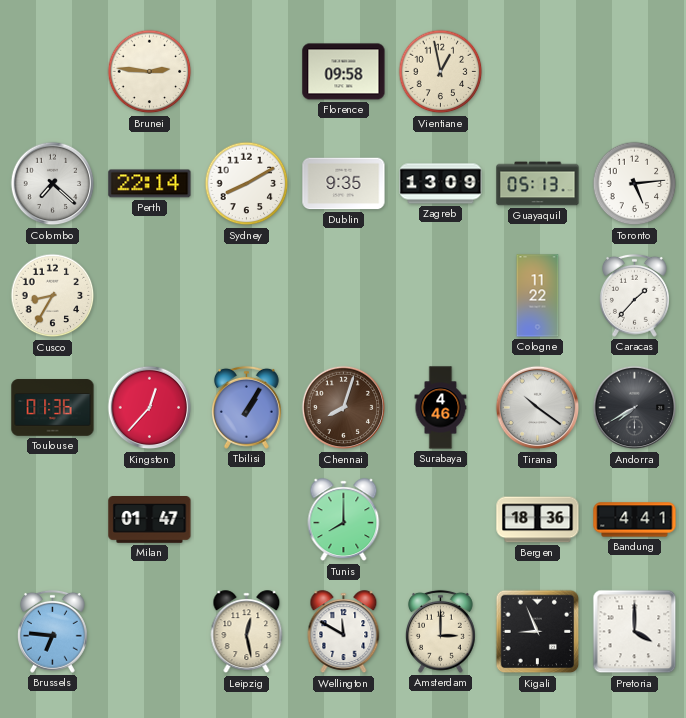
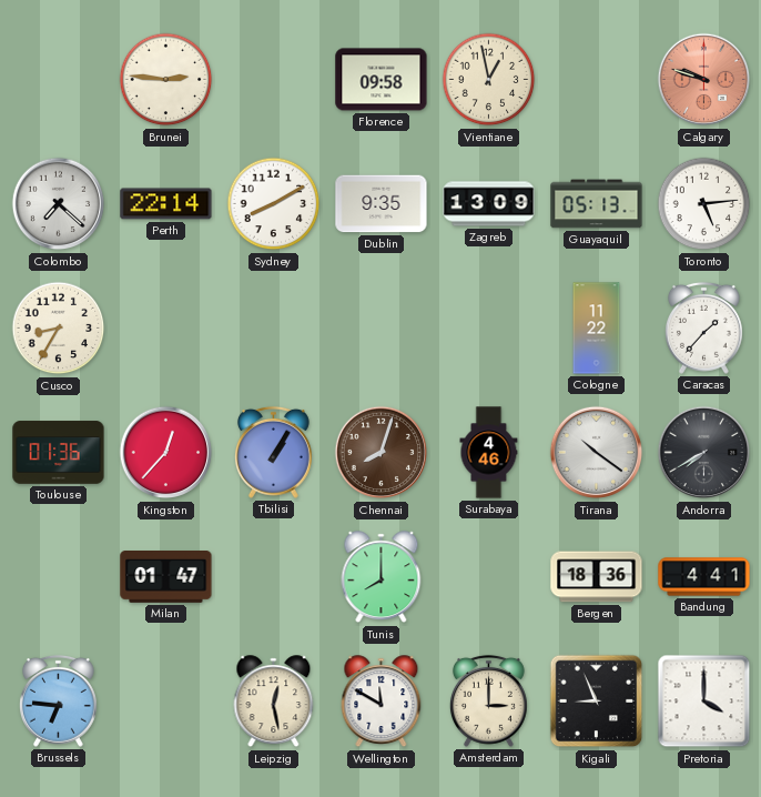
Calgary: none -> 9:48
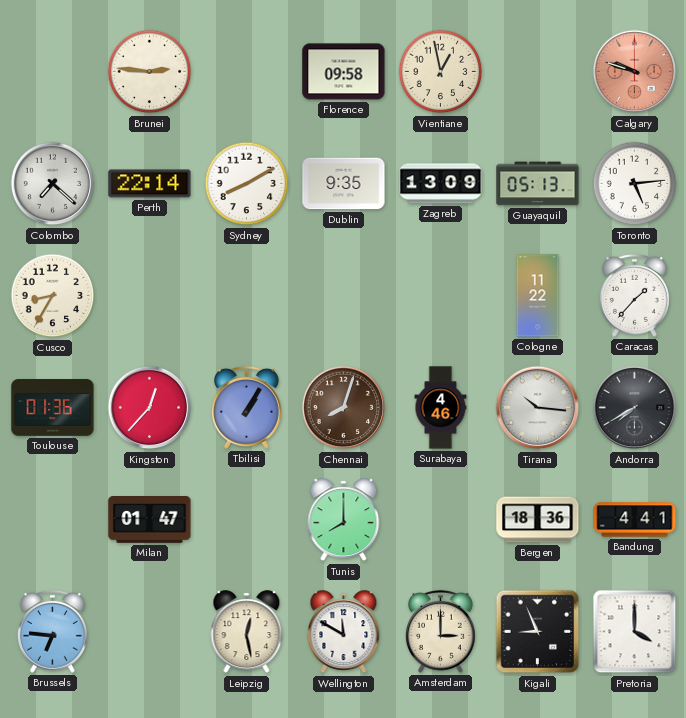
Tirana: 10:21 -> 10:16
